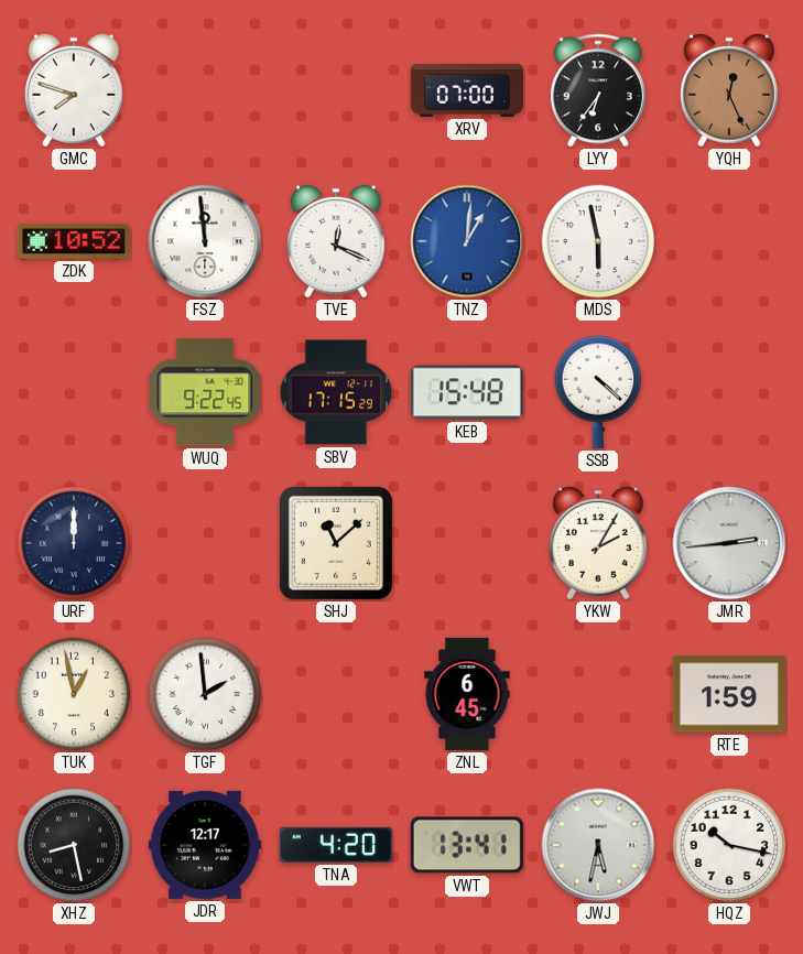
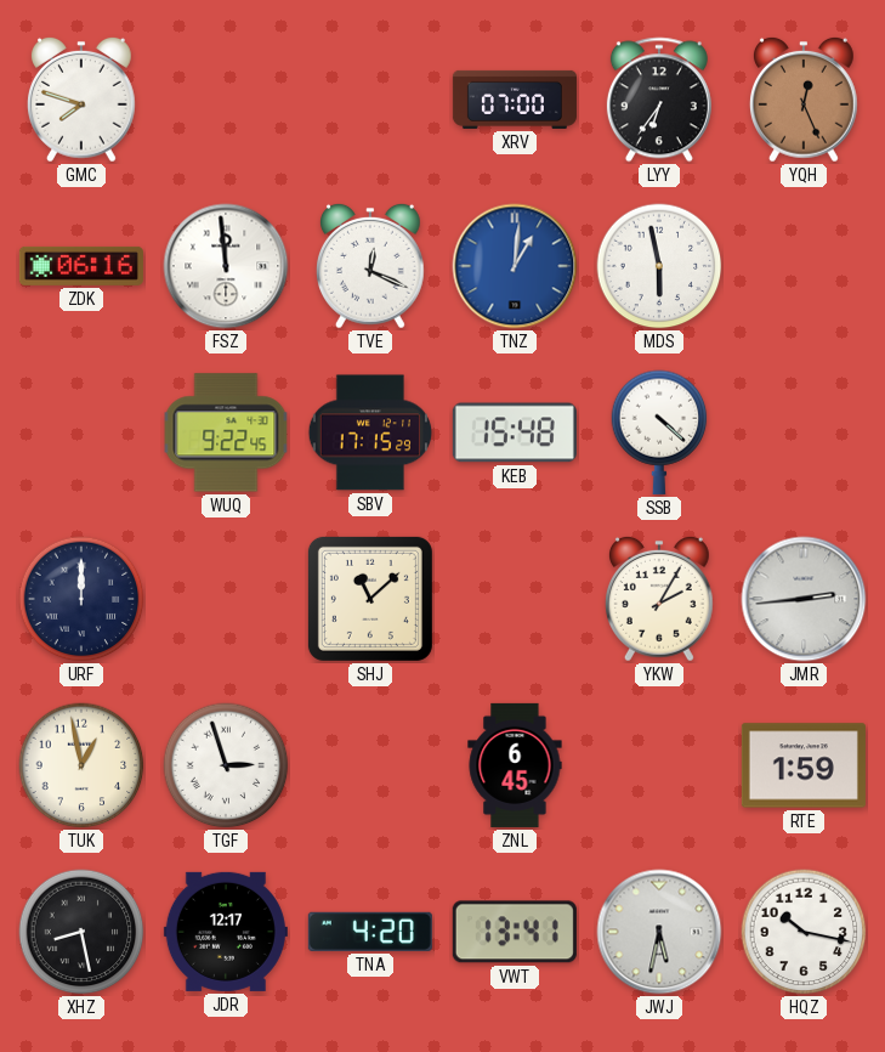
ZDK: 10:52 -> 06:16
TGF: 1:59 -> 2:57
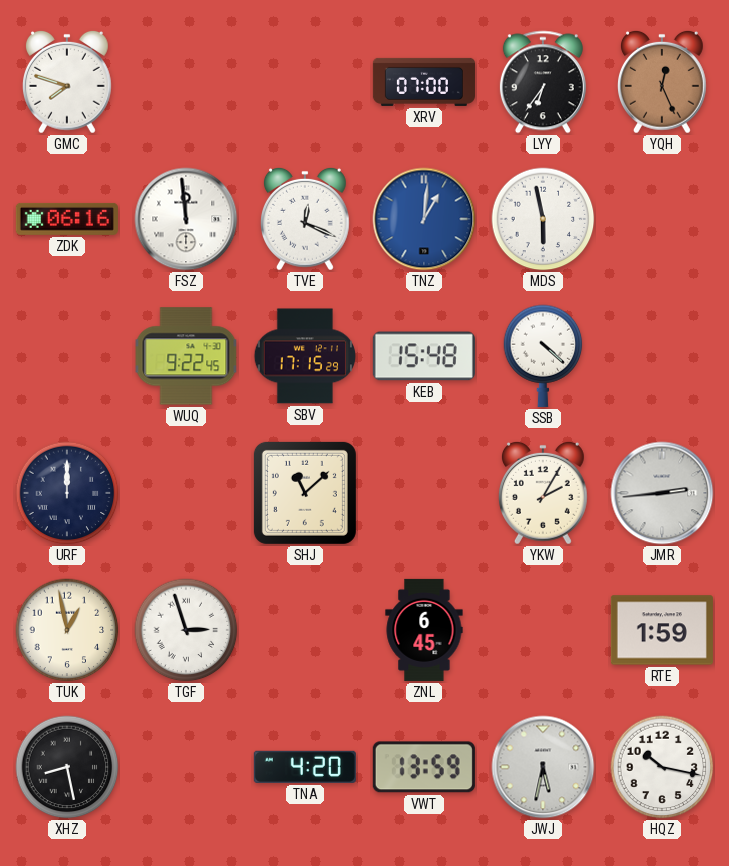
JDR: 12:17 -> none
VWT: 13:41 -> 13:59
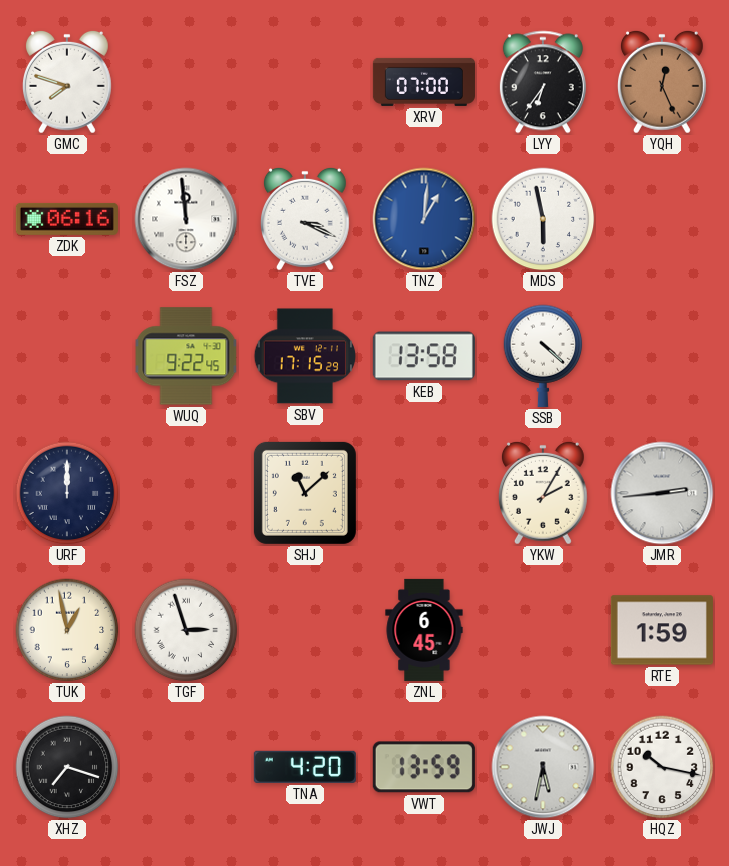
TVE: 12:19 -> 3:19
KEB: 15:48 -> 13:58
XHZ: 8:28 -> 7:18
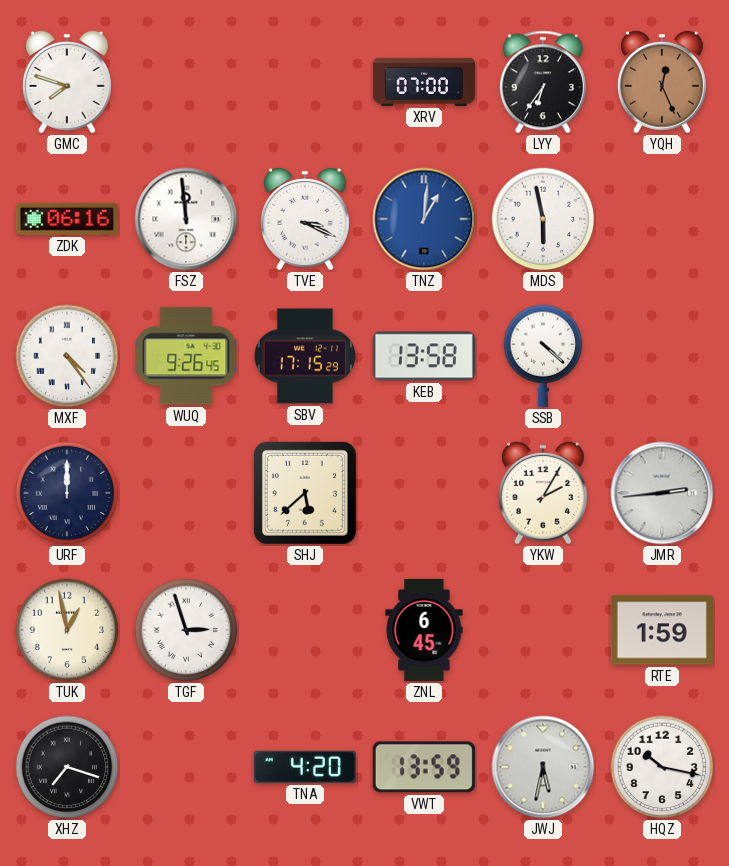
MXF: none -> 4:24
WUQ: 9:22 -> 9:26
SHJ: 11:08 -> 5:38
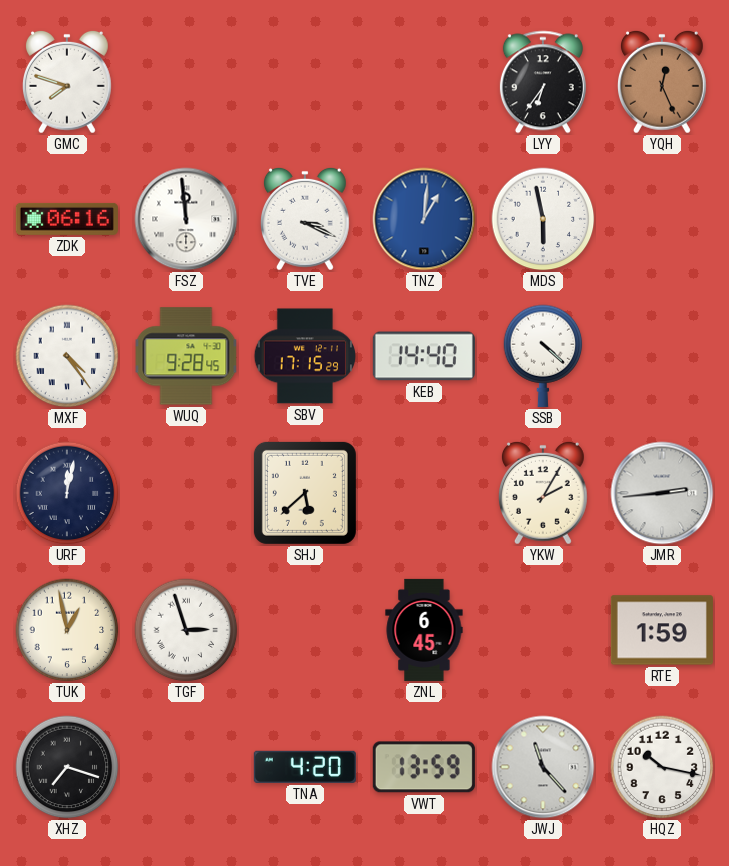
XRV: 07:00 -> none
WUQ: 9:26 -> 9:28
KEB: 13:58 -> 14:40
URF: 12:00 -> 12:02
JWJ: 5:32 -> 11:23
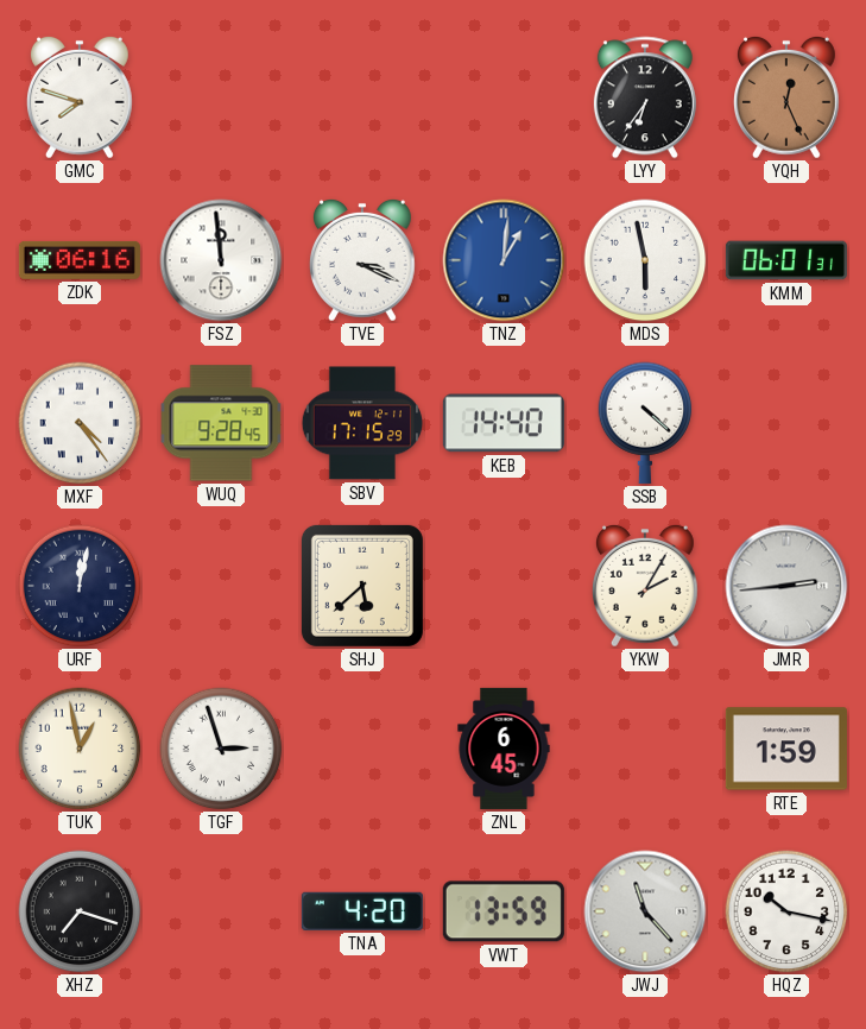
KMM: none -> 06:01
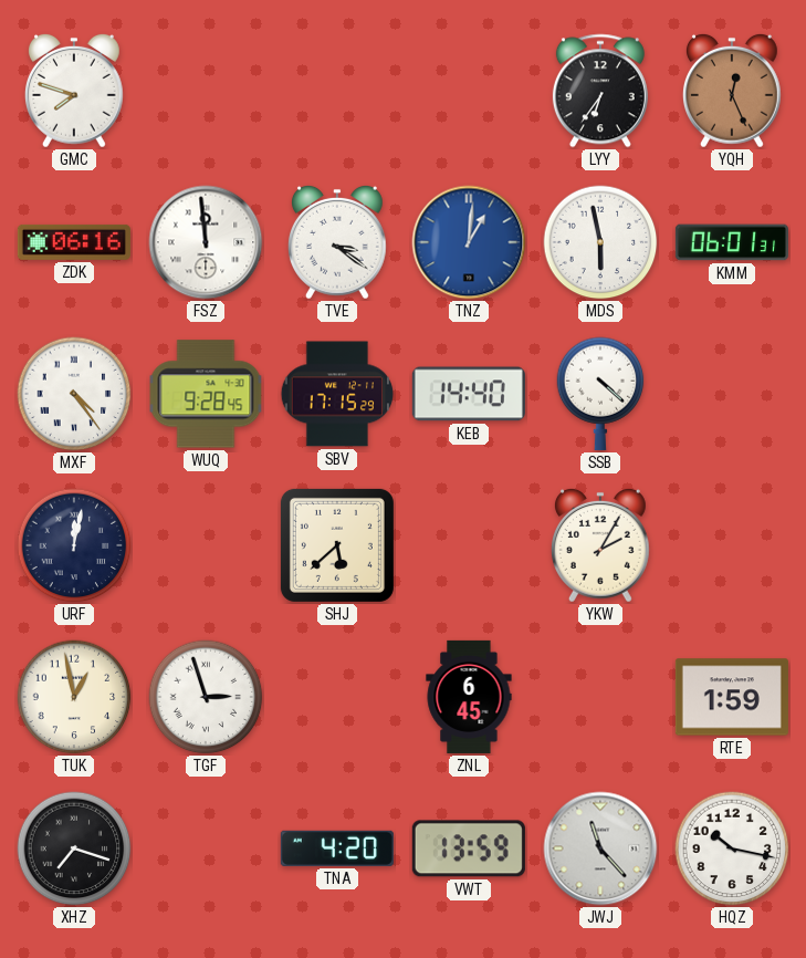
TVE: 3:19 -> 3:21
JMR: 2:44 -> none
